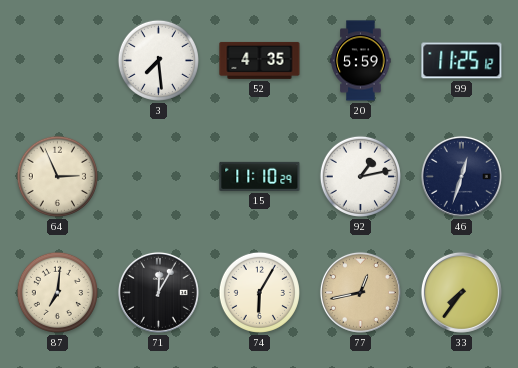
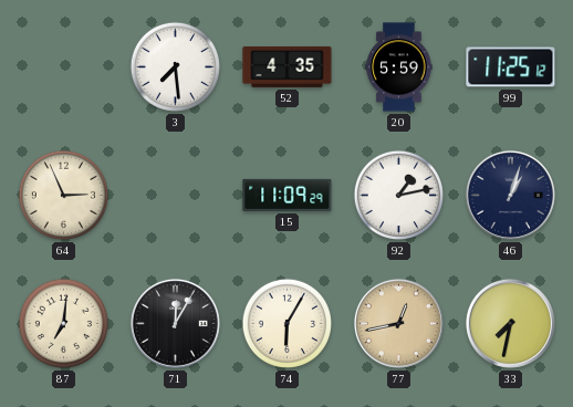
15: 11:10 -> 11:09
46: 12:33 -> 1:03
33: 7:36 -> 7:32
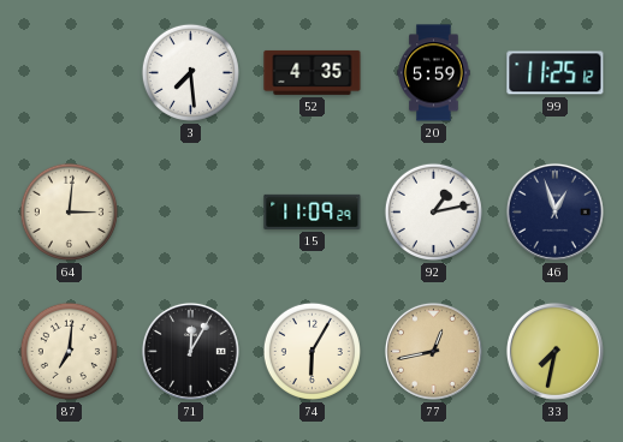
64: 2:56 -> 3:01
46: 1:03 -> 12:57
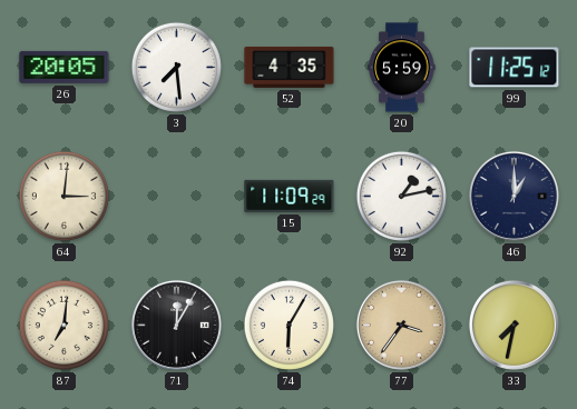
26: none -> 20:05
46: 12:57 -> 1:00
77: 12:43 -> 3:36
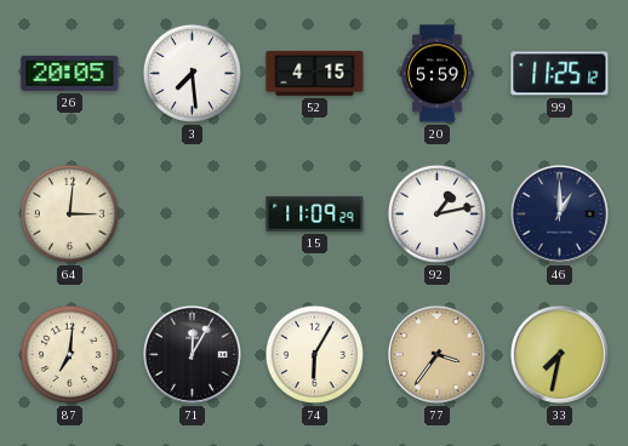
52: 4:35 -> 4:15
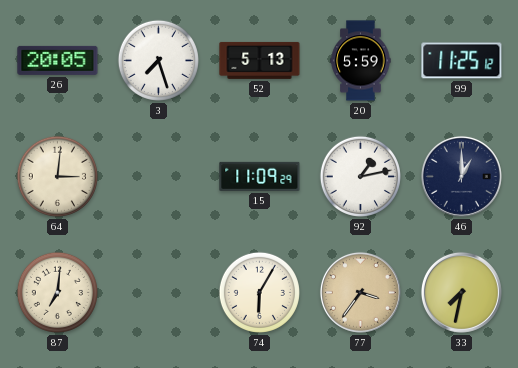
3: 7:29 -> 7:27
52: 4:15 -> 5:13
71: 12:05 -> none
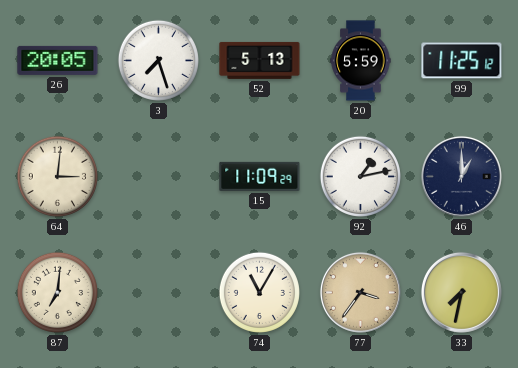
74: 6:05 -> 11:05
